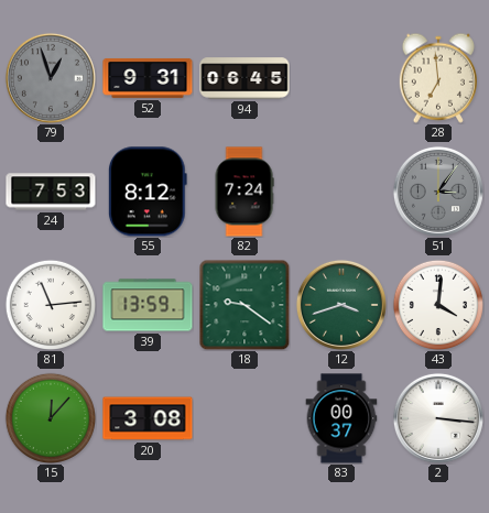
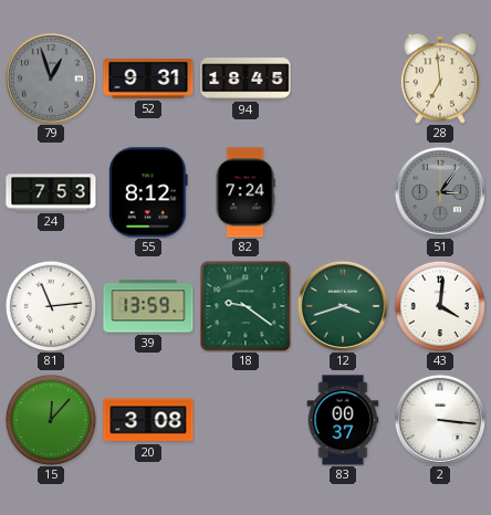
94: 06:45 -> 18:45
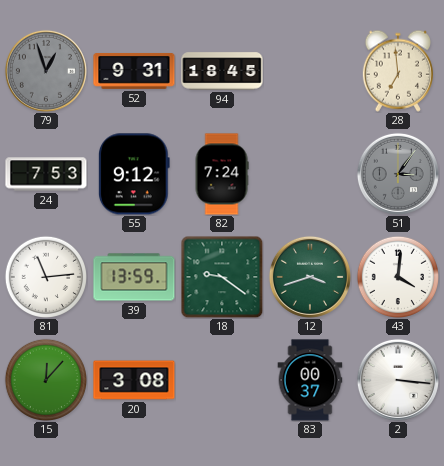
55: 8:12 -> 9:12
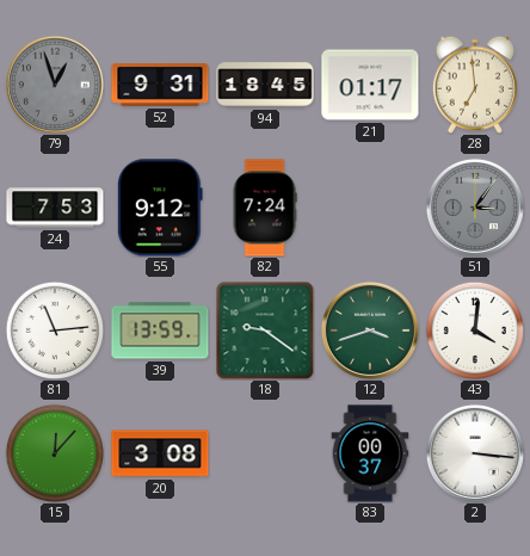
21: none -> 01:17
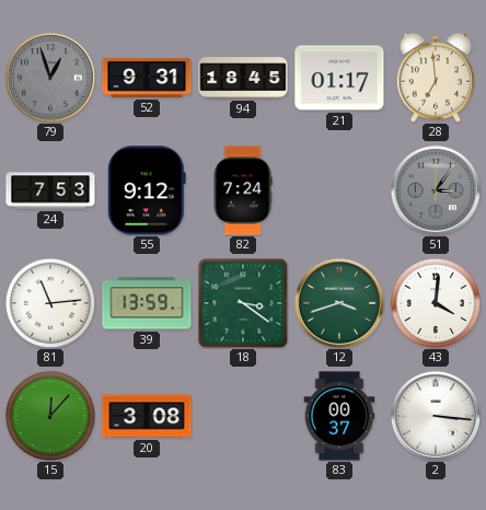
18: 9:21 -> 3:21
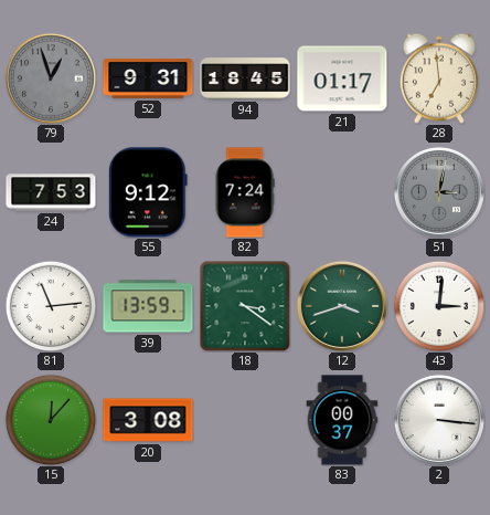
51: 3:06 -> 3:02
43: 4:01 -> 3:01
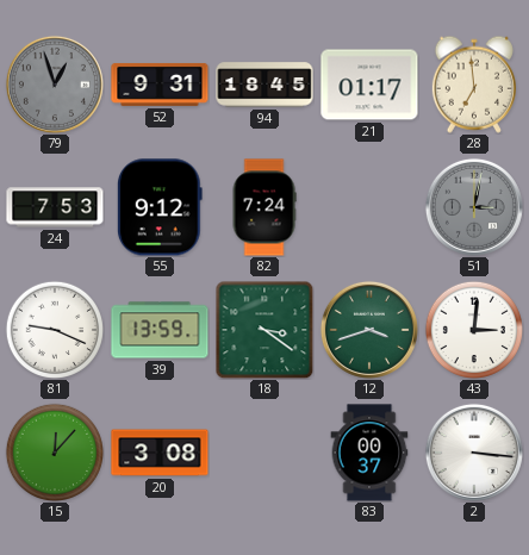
81: 11:14 -> 9:19
